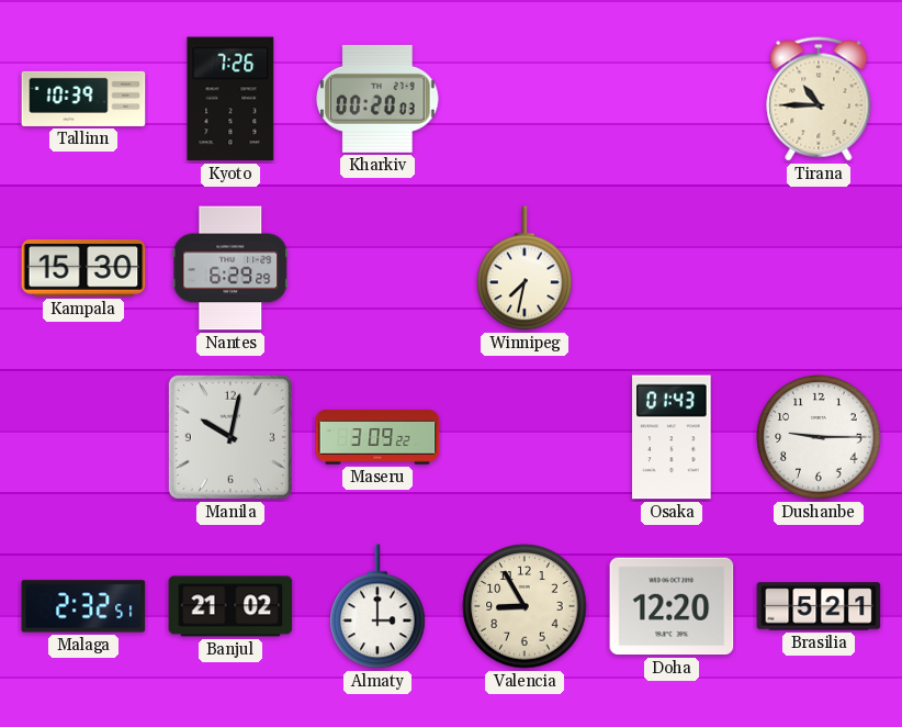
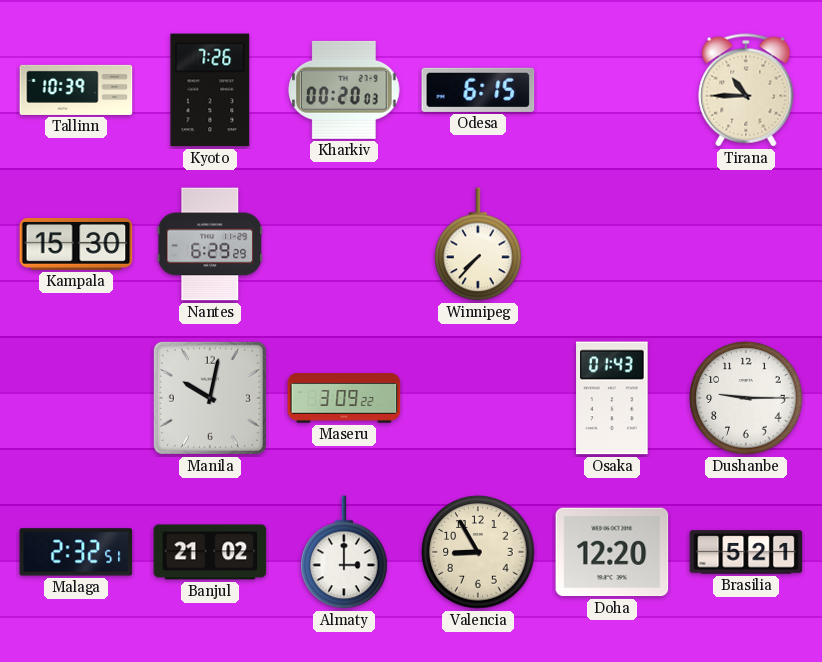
Odesa: none -> 6:15
Winnipeg: 7:32 -> 7:37
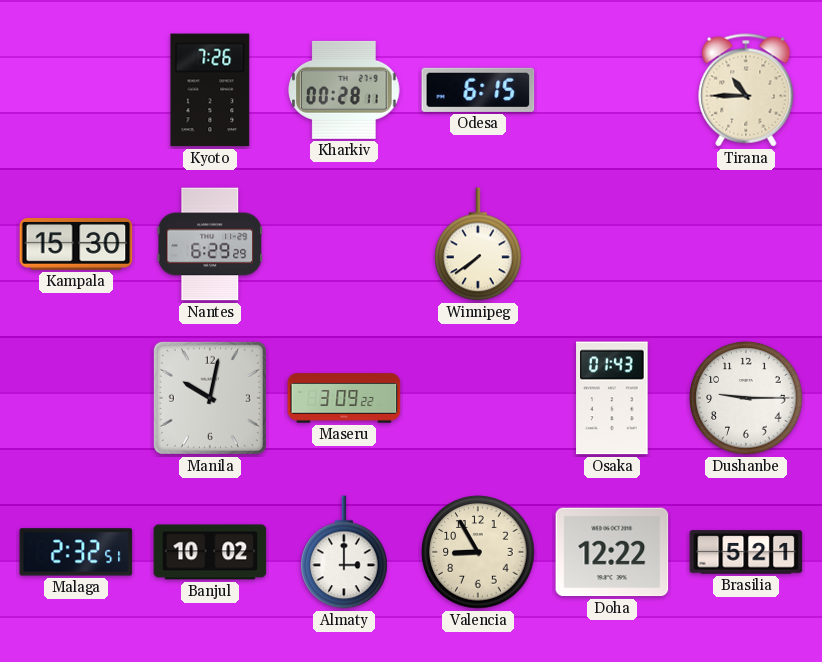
Tallinn: 10:39 -> none
Kharkiv: 00:20 -> 00:28
Winnipeg: 7:37 -> 7:39
Banjul: 21:02 -> 10:02
Doha: 12:20 -> 12:22
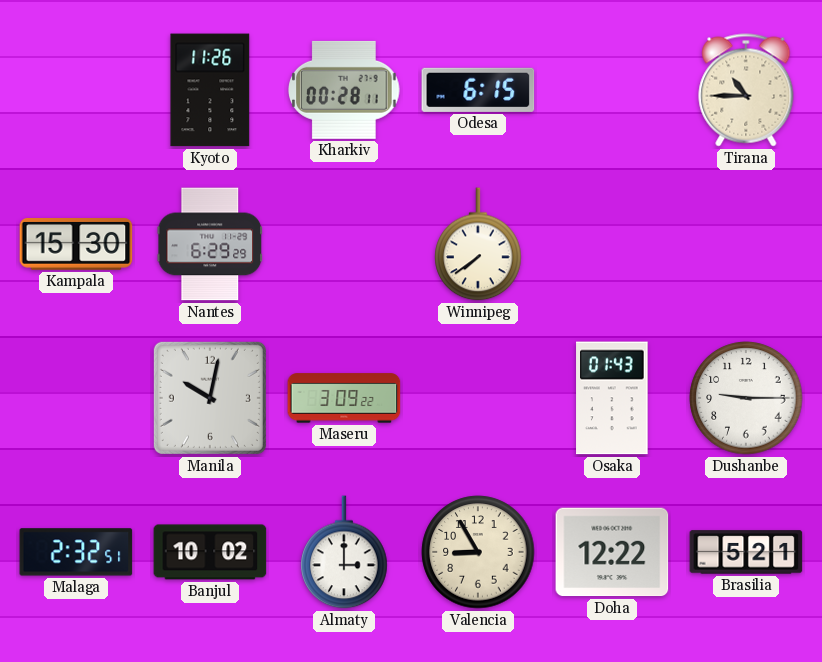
Kyoto: 7:26 -> 11:26
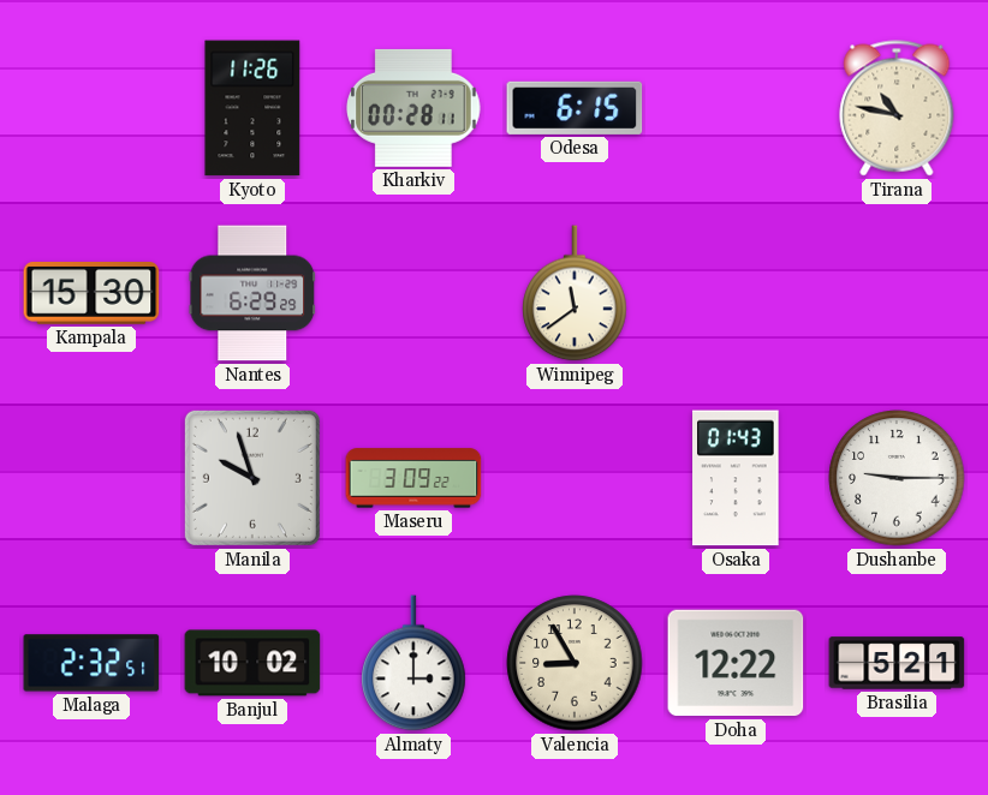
Tirana: 10:45 -> 10:47
Winnipeg: 7:39 -> 11:39
Manila: 10:02 -> 9:57
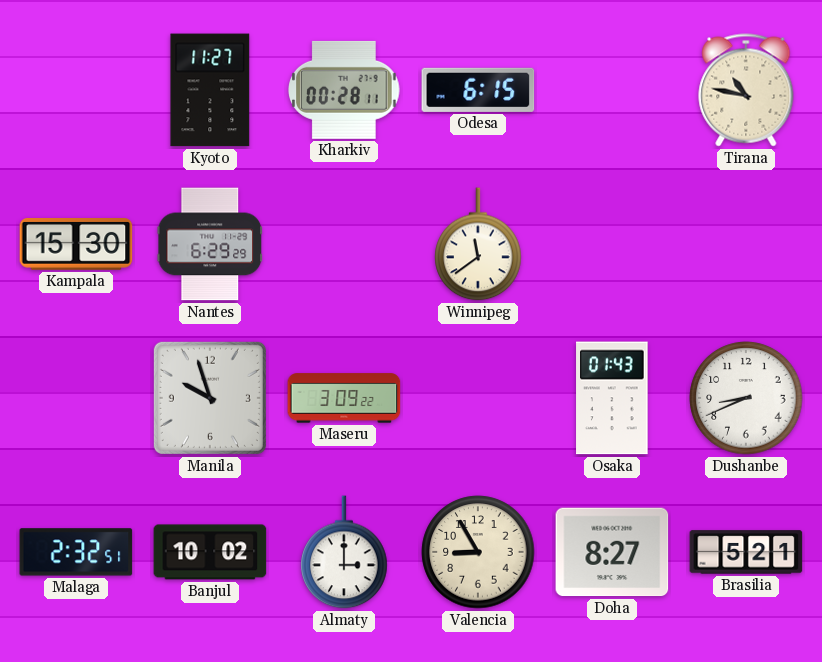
Kyoto: 11:26 -> 11:27
Dushanbe: 9:15 -> 8:41
Doha: 12:22 -> 8:27
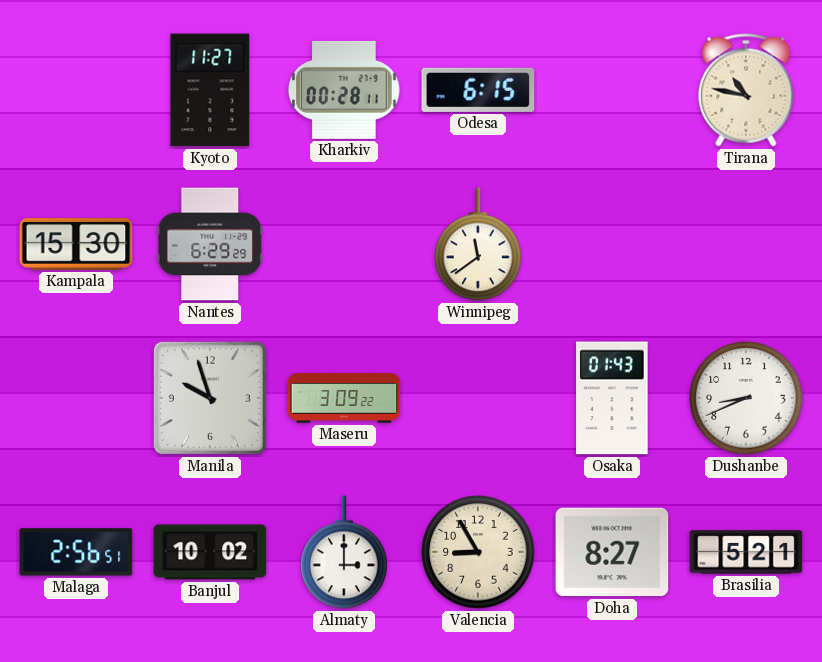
Malaga: 2:32 -> 2:56
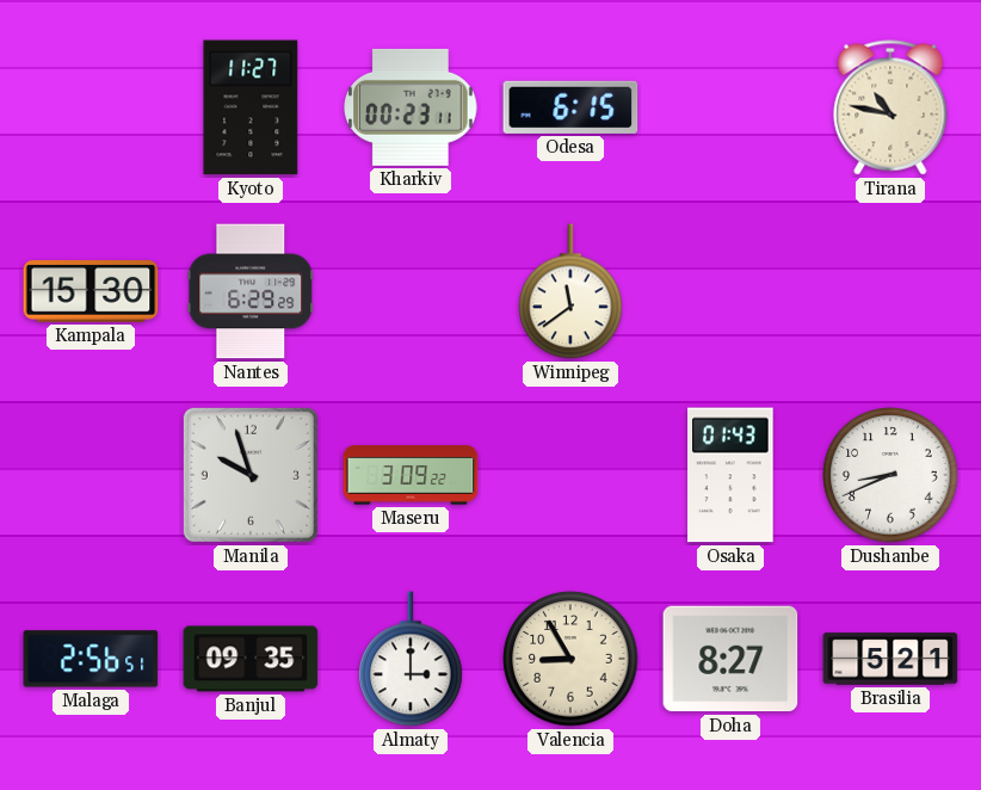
Kharkiv: 00:28 -> 00:23
Banjul: 10:02 -> 09:35
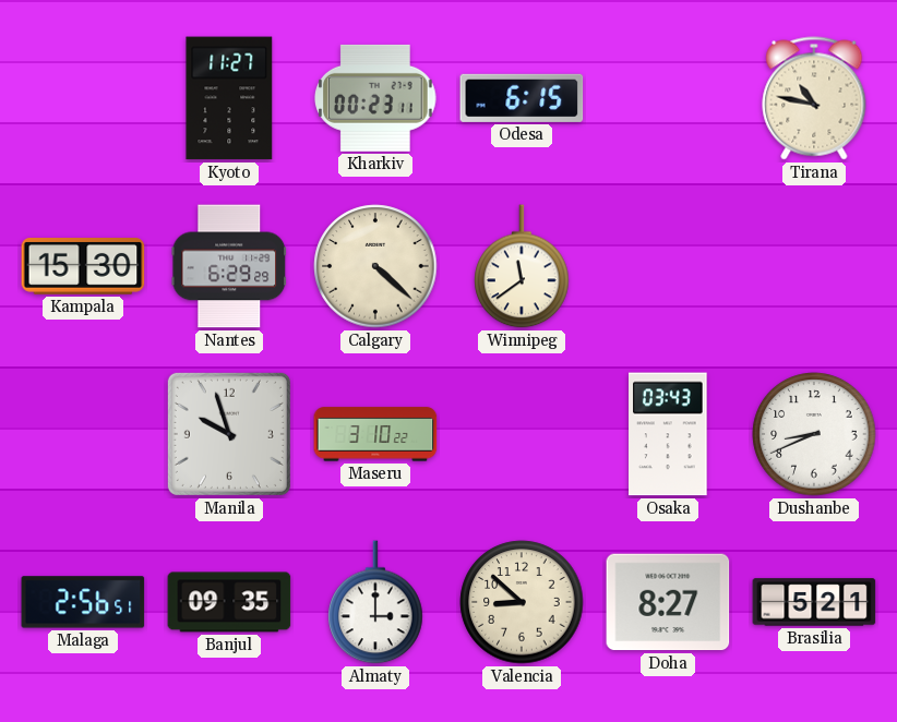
Calgary: none -> 4:22
Maseru: 3:09 -> 3:10
Osaka: 01:43 -> 03:43
Valencia: 8:55 -> 8:52
